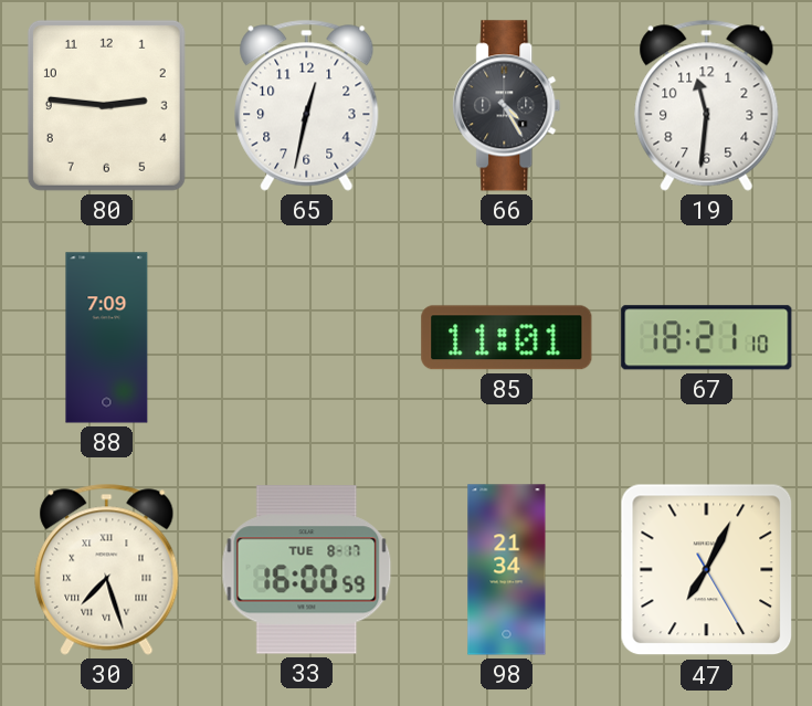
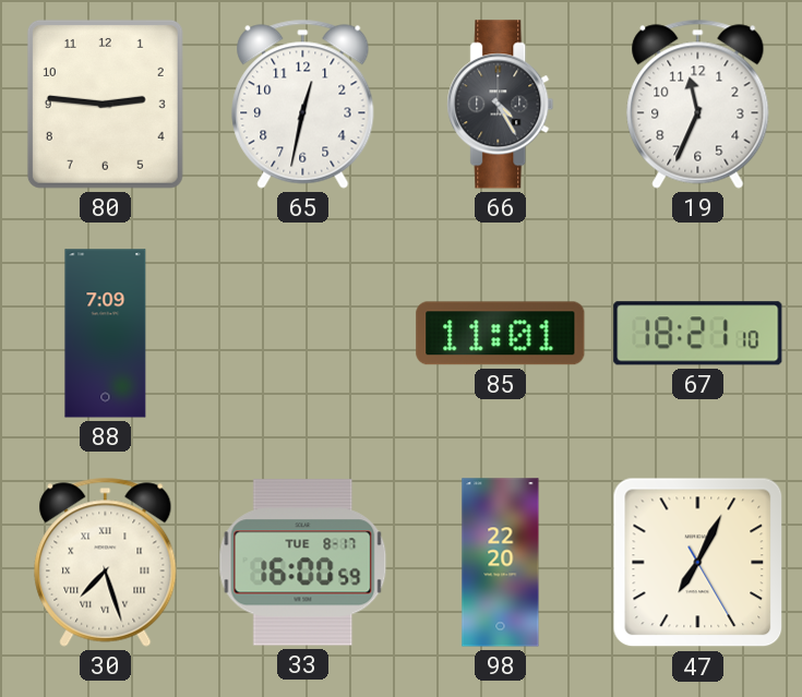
19: 11:31 -> 11:34
98: 21:34 -> 22:20
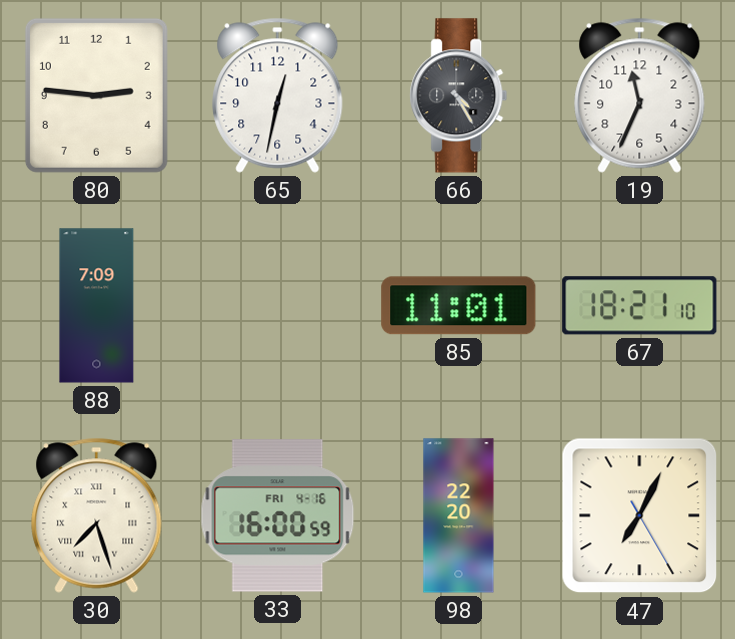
33 date: TUE 8-17 -> FRI 4-16
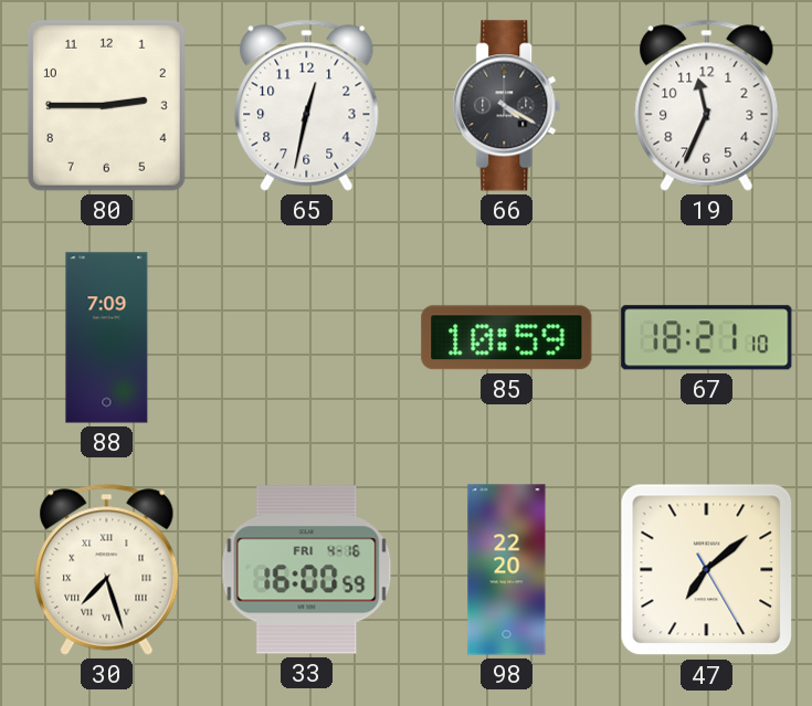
80: 2:46 -> 2:45
66: 4:25 -> 4:20
85: 11:01 -> 10:59
47: 7:04 -> 7:08
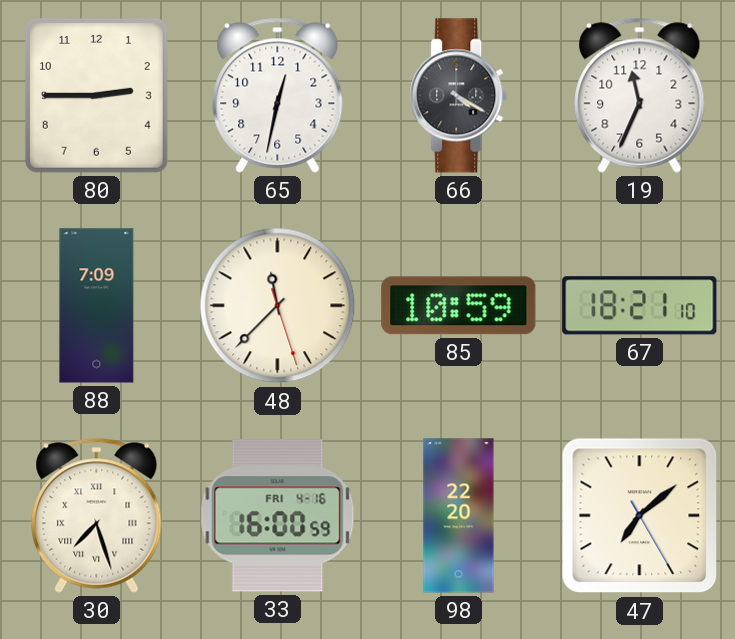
48: none -> 11:37
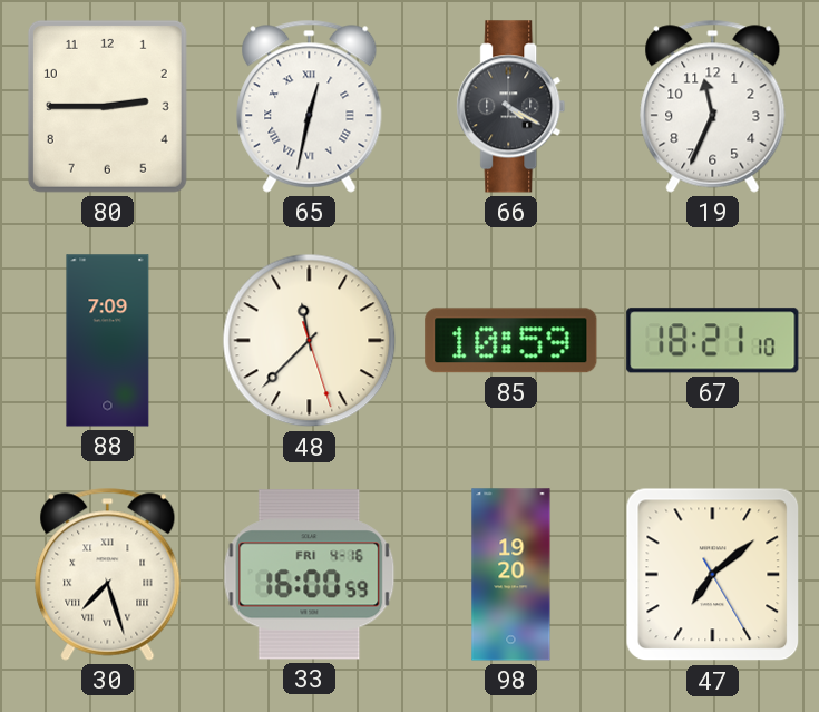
65 numerals: Arabic -> Roman
98: 22:20 -> 19:20
